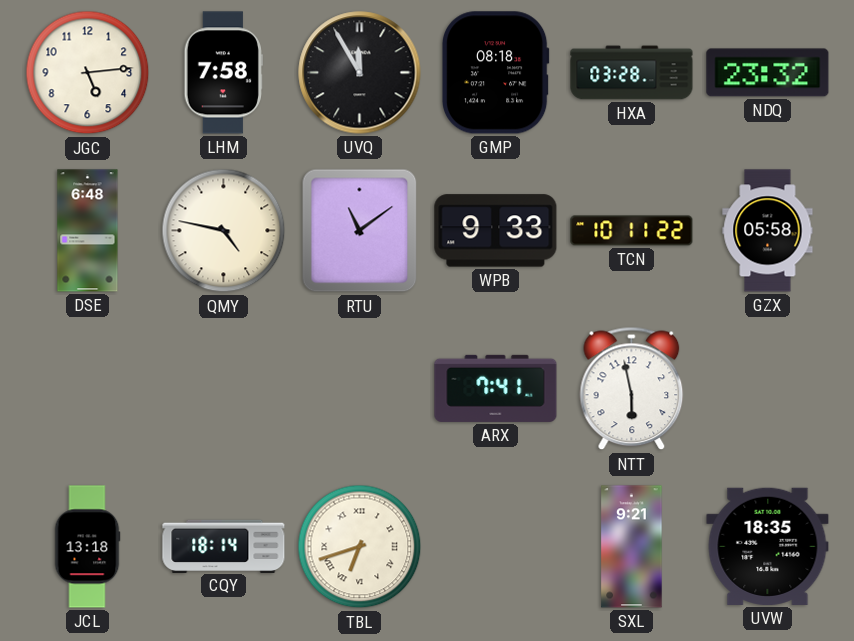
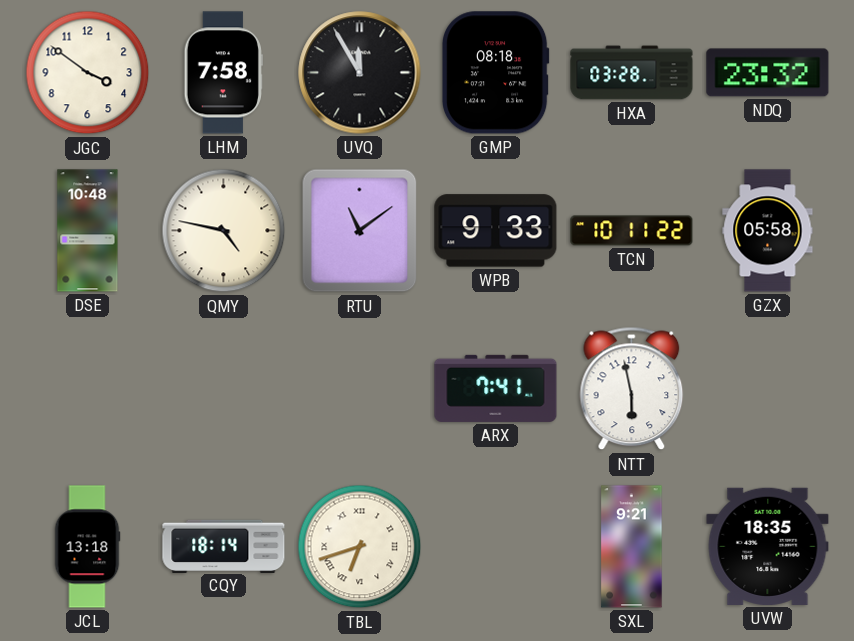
JGC: 5:14 -> 3:51
DSE: 6:48 -> 10:48
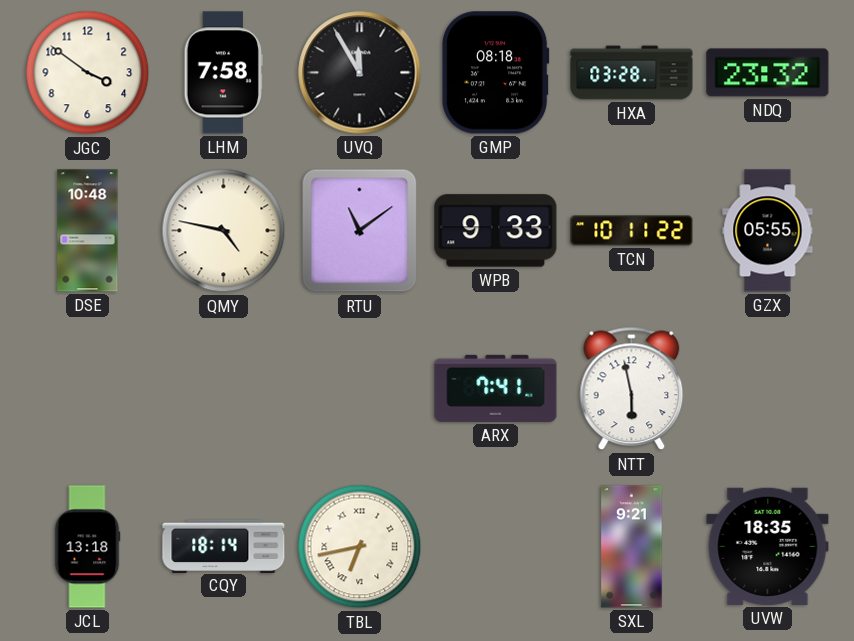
GZX: 05:58 -> 05:55
TBL: 6:42 -> 6:43
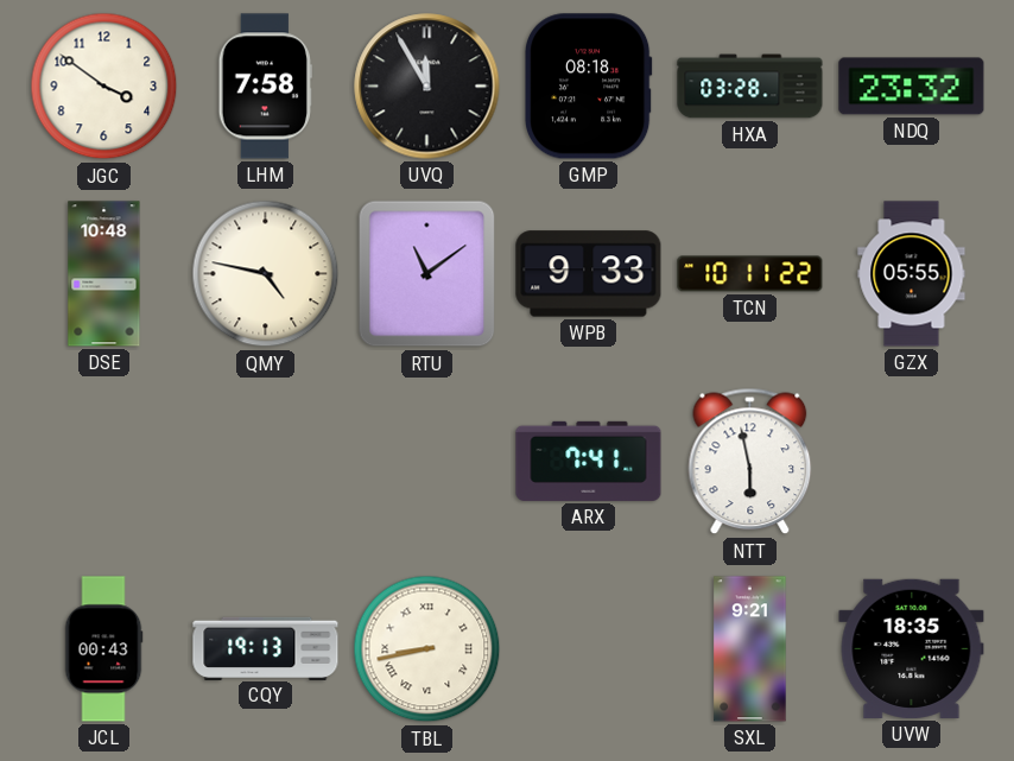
JCL: 13:18 -> 00:43
CQY: 18:14 -> 19:13
TBL: 6:43 -> 8:43
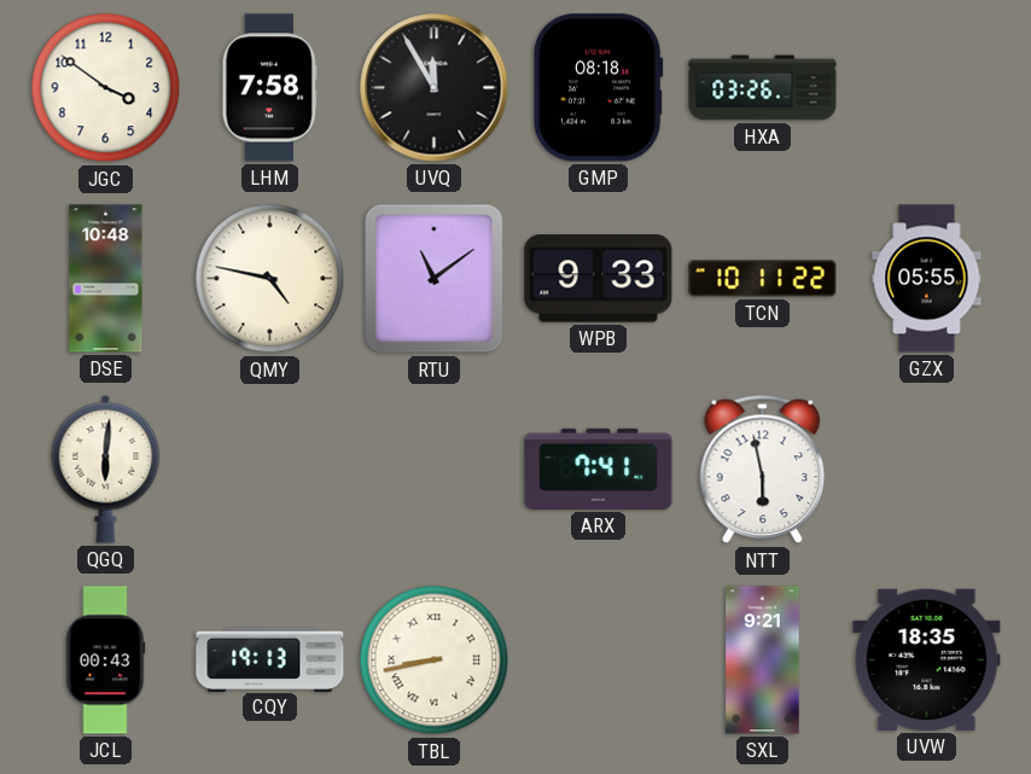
HXA: 03:28 -> 03:26
NDQ: 23:32 -> none
QGQ: none -> 6:01
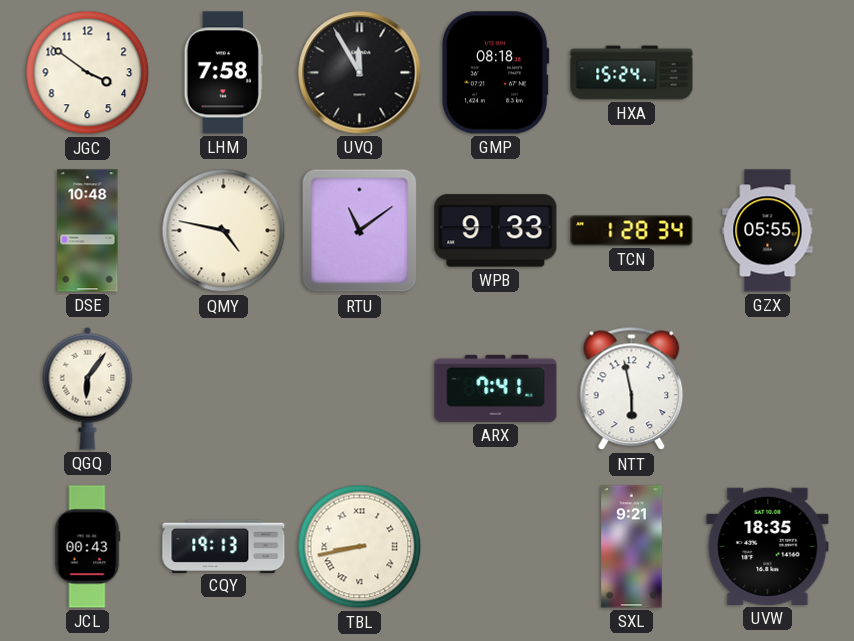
HXA: 03:26 -> 15:24
TCN: 10:11 -> 1:28
QGQ: 6:01 -> 6:06
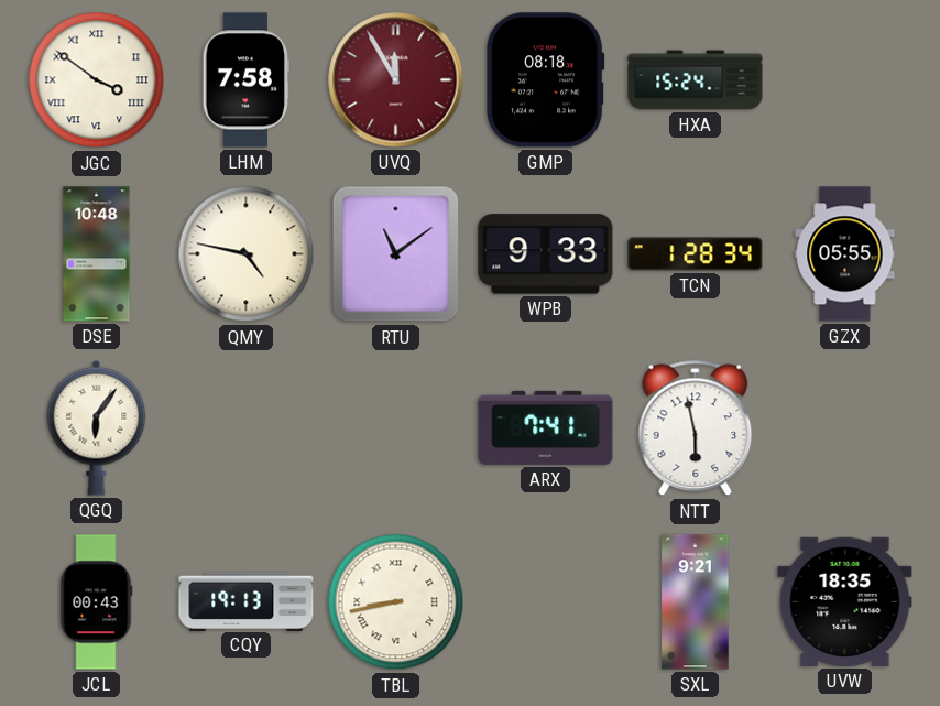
JGC numerals: Arabic -> Roman
UVQ dial: black -> burgundy
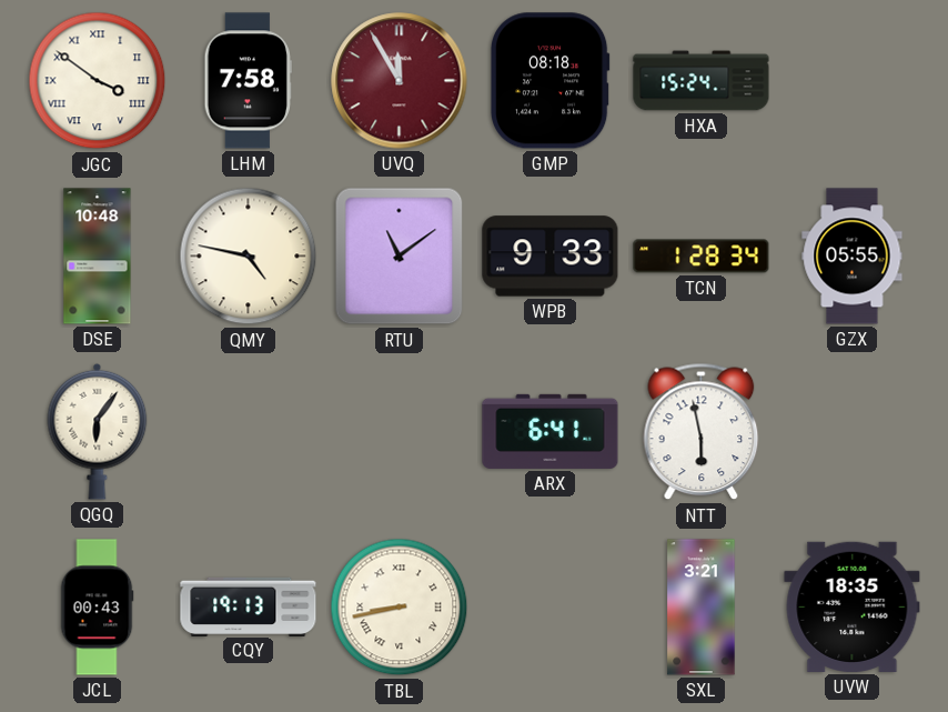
ARX: 7:41 -> 6:41
SXL: 9:21 -> 3:21
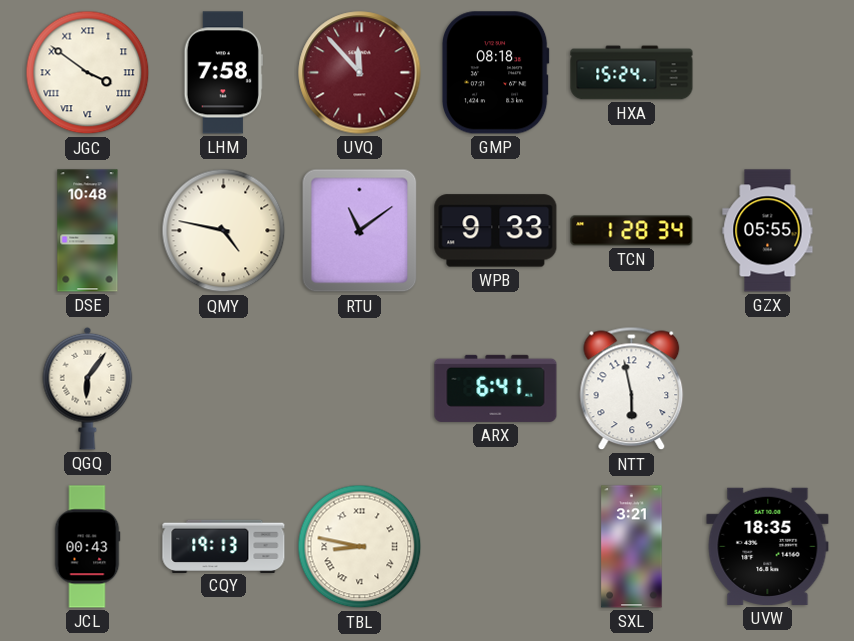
UVQ: 11:55 -> 11:53
TBL: 8:43 -> 8:47
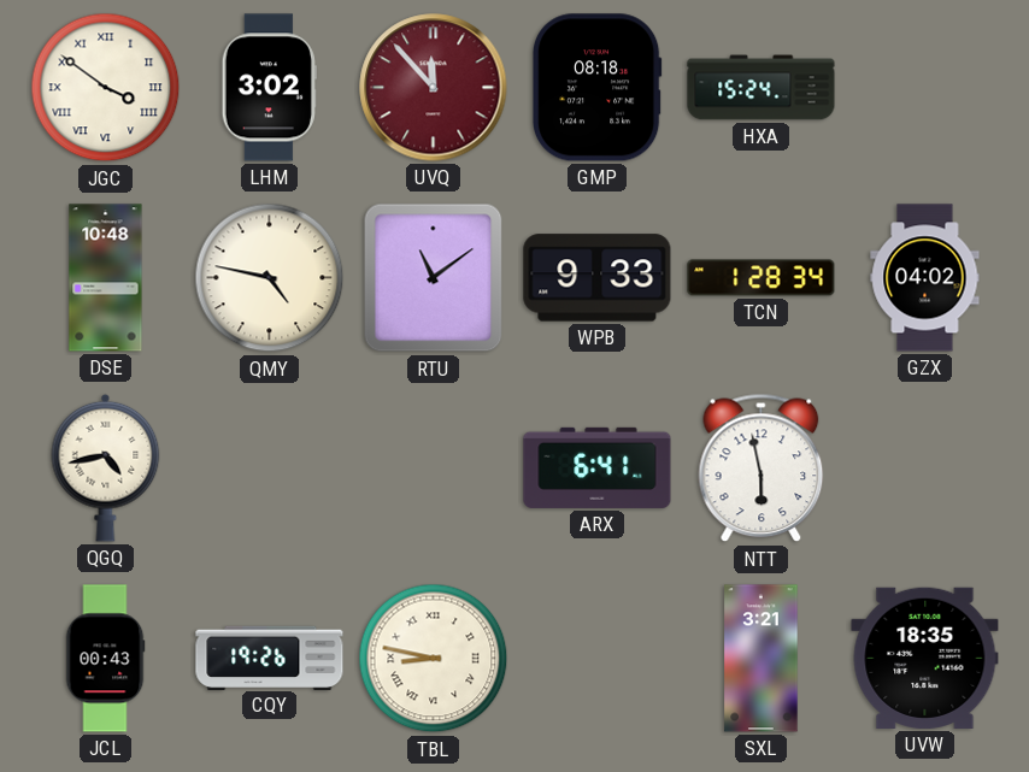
LHM: 7:58 -> 3:02
GZX: 05:55 -> 04:02
QGQ: 6:06 -> 4:43
CQY: 19:13 -> 19:26
